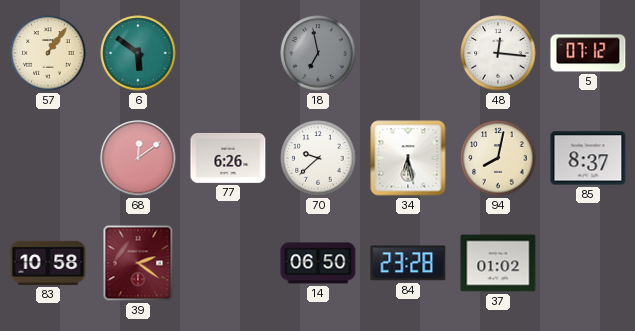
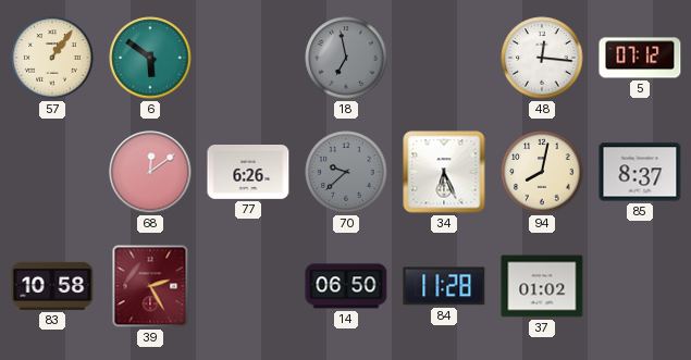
70 dial: white -> grey
34: 6:28 -> 6:26
39: 2:21 -> 2:25
84: 23:28 -> 11:28
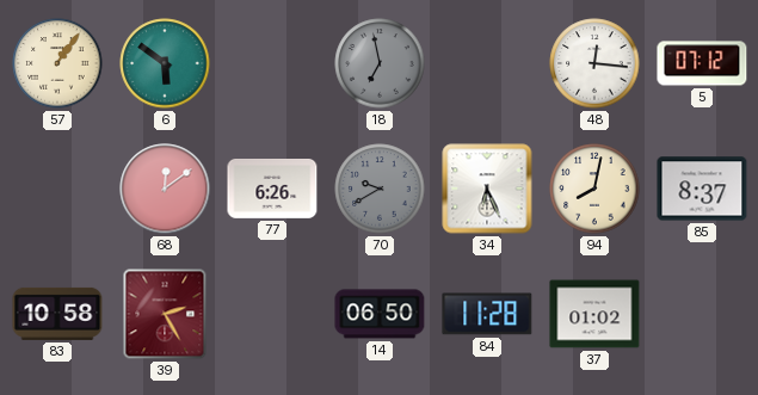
70: 9:38 -> 9:40
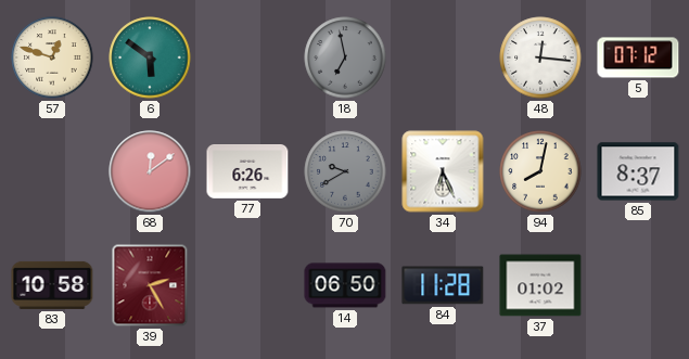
57: 1:06 -> 12:48
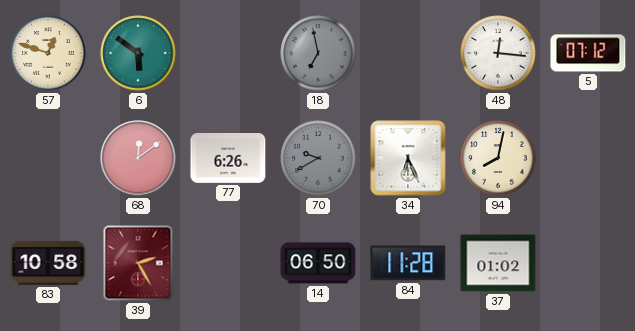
85: 8:37 -> none
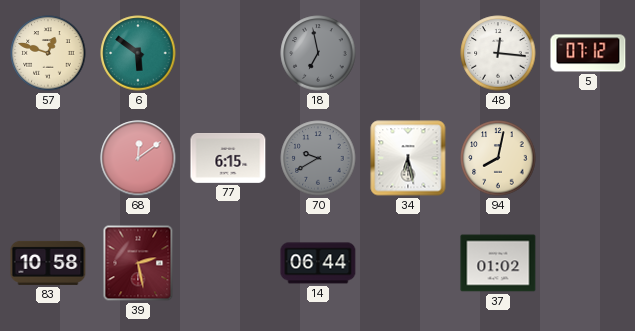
77: 6:26 -> 6:15
34: 6:26 -> 6:28
39: 2:25 -> 2:28
14: 06:50 -> 06:44
84: 11:28 -> none
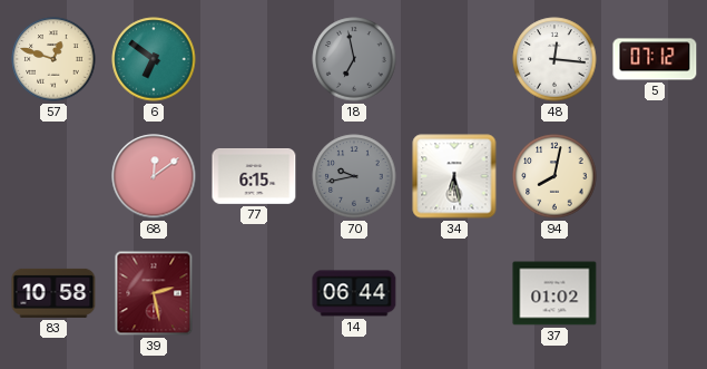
6: 5:51 -> 6:51
70: 9:40 -> 9:43
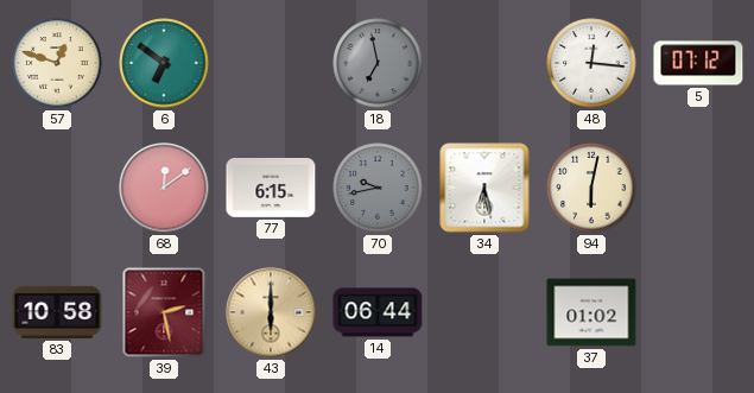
94: 8:02 -> 6:02
43: none -> 6:00
